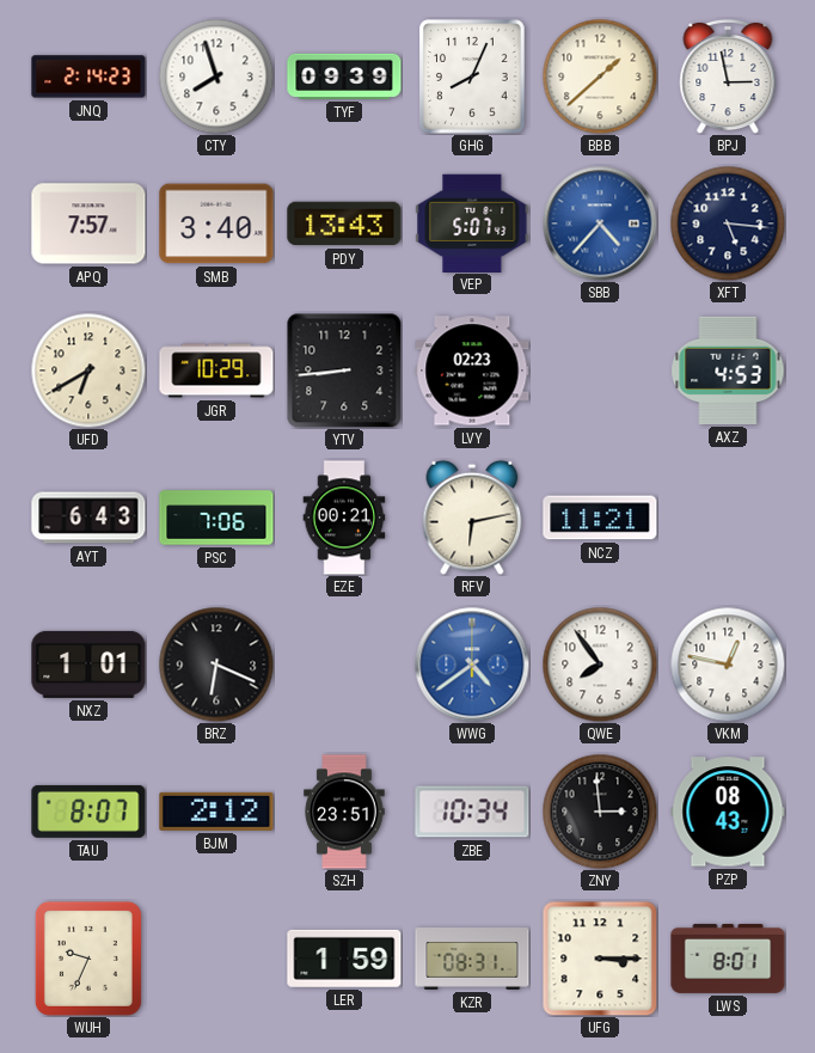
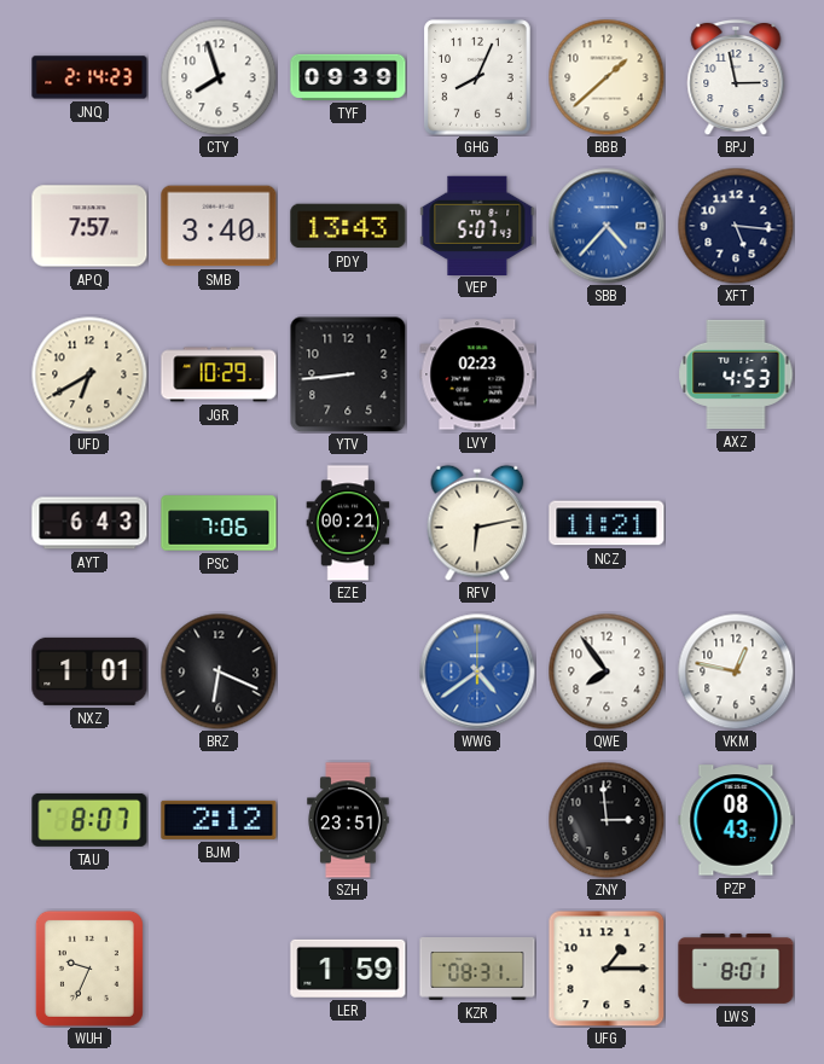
ZBE: 10:34 -> none
UFG: 3:15 -> 1:15
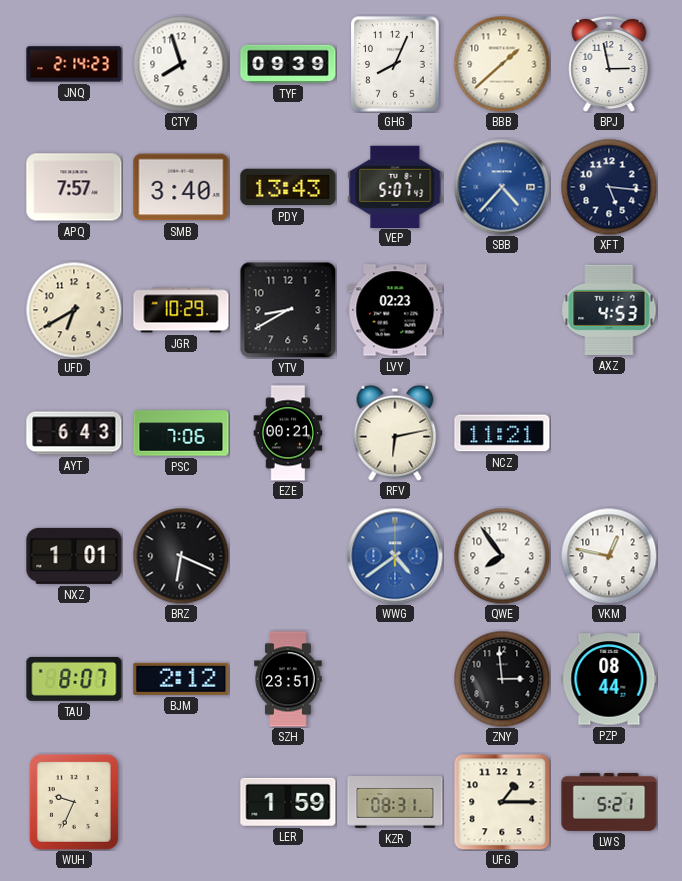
YTV: 8:44 -> 8:40
PZP: 08:43 -> 08:44
LWS: 8:01 -> 5:21
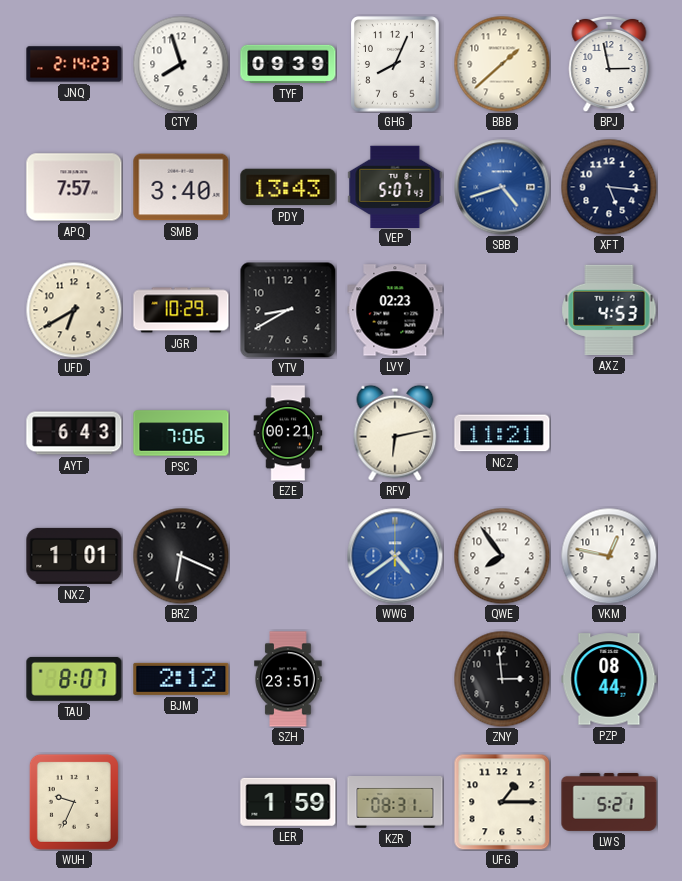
SBB: 4:37 -> 4:42
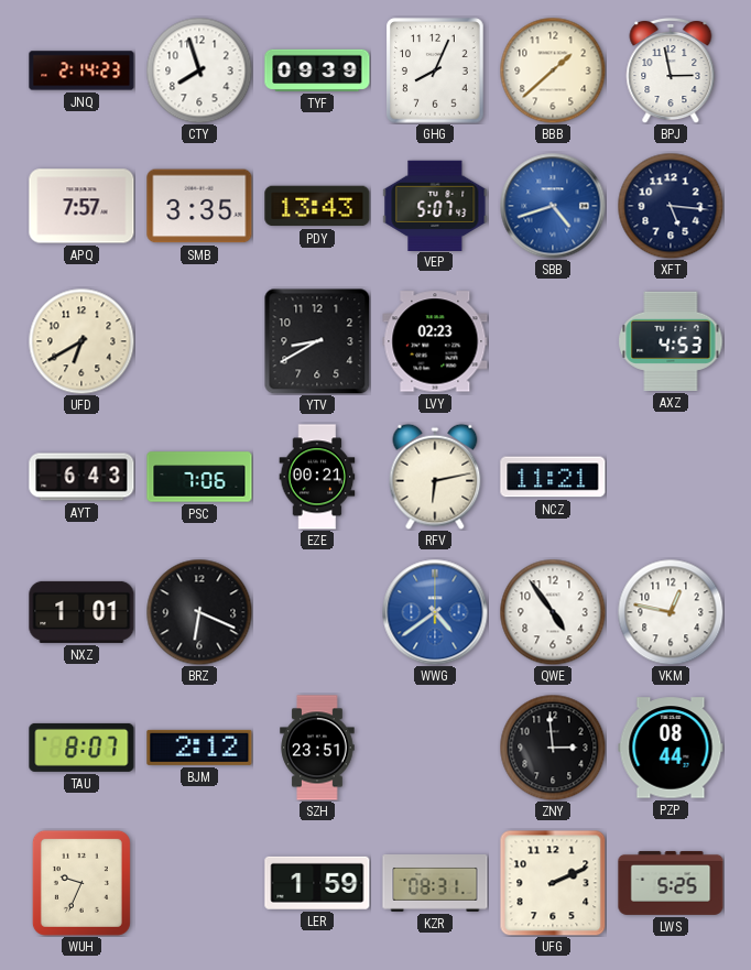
SMB: 3:40 -> 3:35
JGR: 10:29 -> none
QWE: 7:54 -> 4:54
UFG: 1:15 -> 2:11
LWS: 5:21 -> 5:25
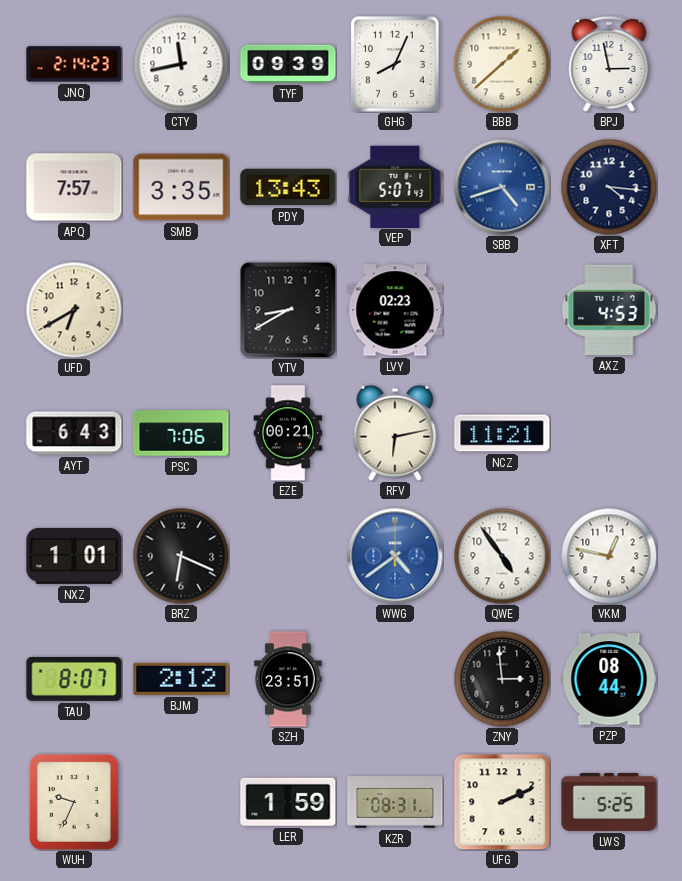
CTY: 7:57 -> 11:43
XFT: 5:16 -> 4:16
